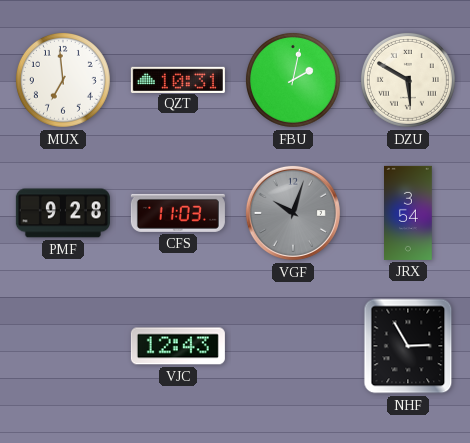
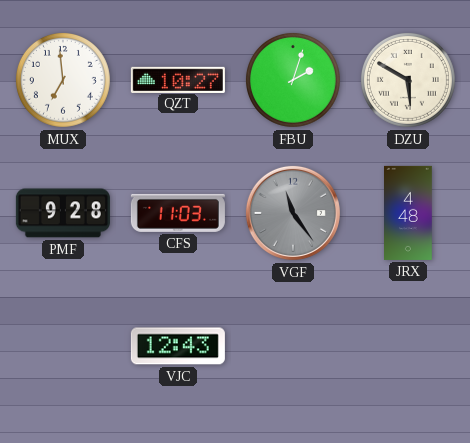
QZT: 10:31 -> 10:27
FBU: 2:02 -> 2:03
VGF: 10:03 -> 11:24
JRX: 3:54 -> 4:48
NHF: 2:55 -> none
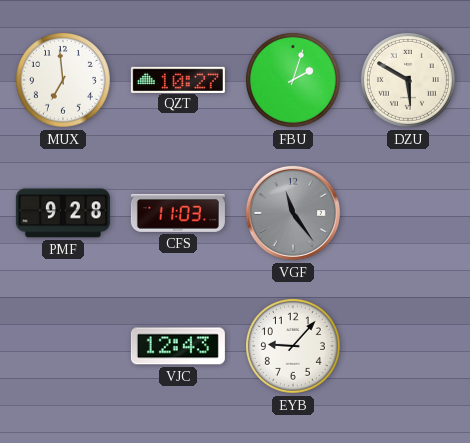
JRX: 4:48 -> none
EYB: none -> 9:07
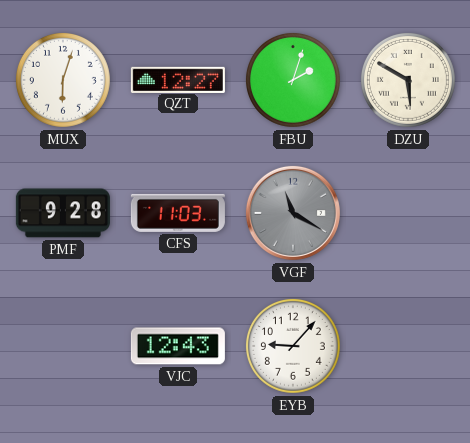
MUX: 6:59 -> 6:03
QZT: 10:27 -> 12:27
VGF: 11:24 -> 11:20
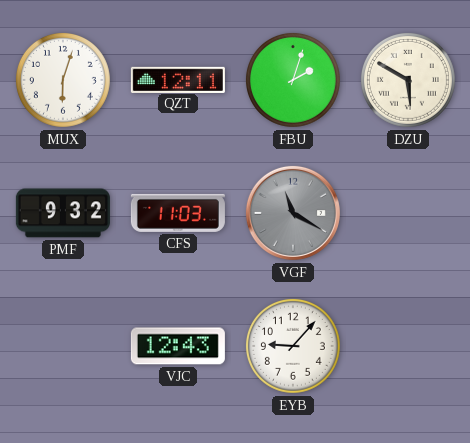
QZT: 12:27 -> 12:11
PMF: 9:28 -> 9:32
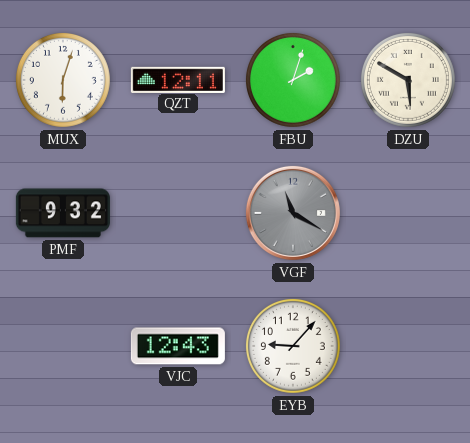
CFS: 11:03 -> none
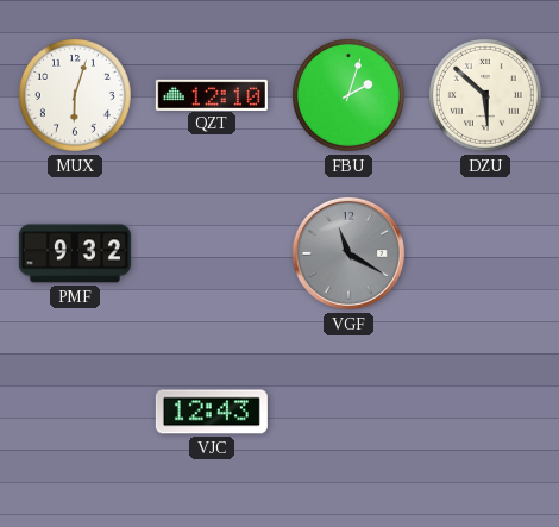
QZT: 12:11 -> 12:10
DZU: 5:50 -> 5:52
EYB: 9:07 -> none
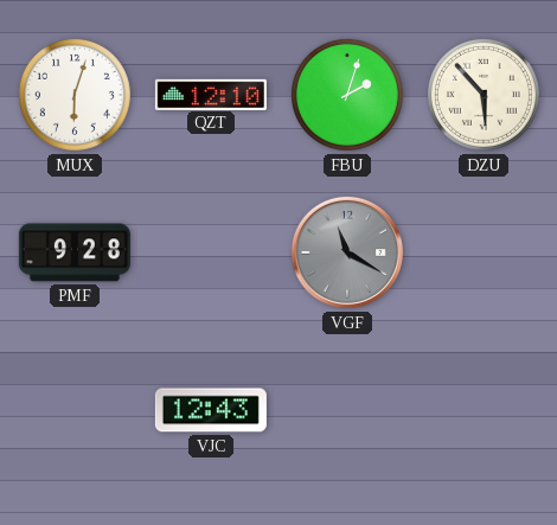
DZU: 5:52 -> 5:53
PMF: 9:32 -> 9:28
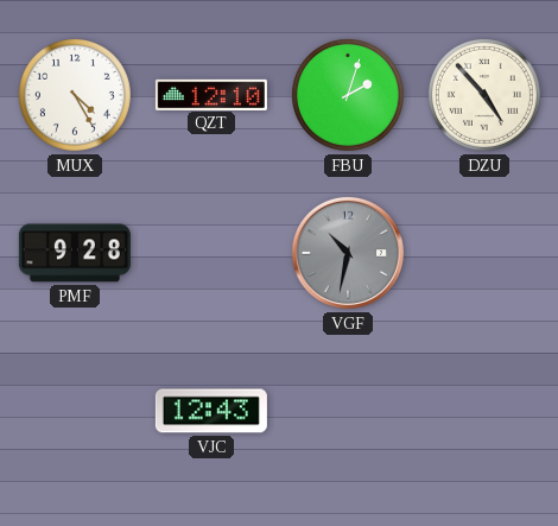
MUX: 6:03 -> 4:25
DZU: 5:53 -> 4:53
VGF: 11:20 -> 10:32
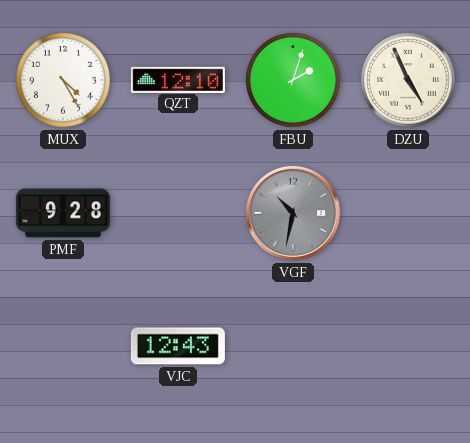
DZU: 4:53 -> 4:56
